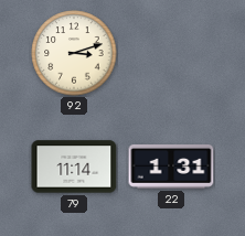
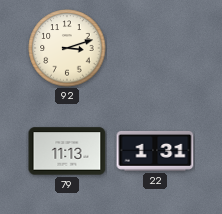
79: 11:14 -> 11:13
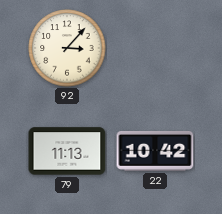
92: 3:12 -> 3:07
22: 1:31 -> 10:42
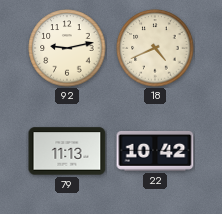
92: 3:07 -> 9:13
18: none -> 4:41
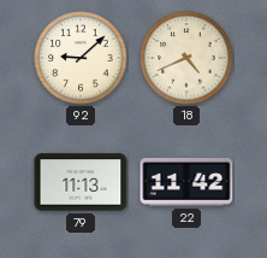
92: 9:13 -> 9:08
22: 10:42 -> 11:42
